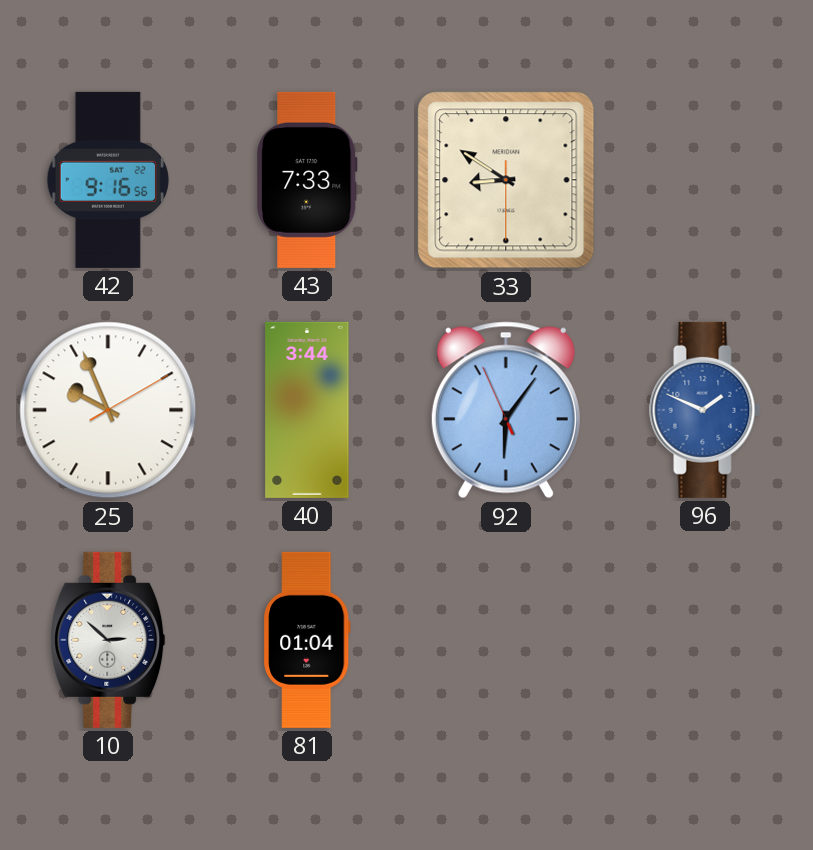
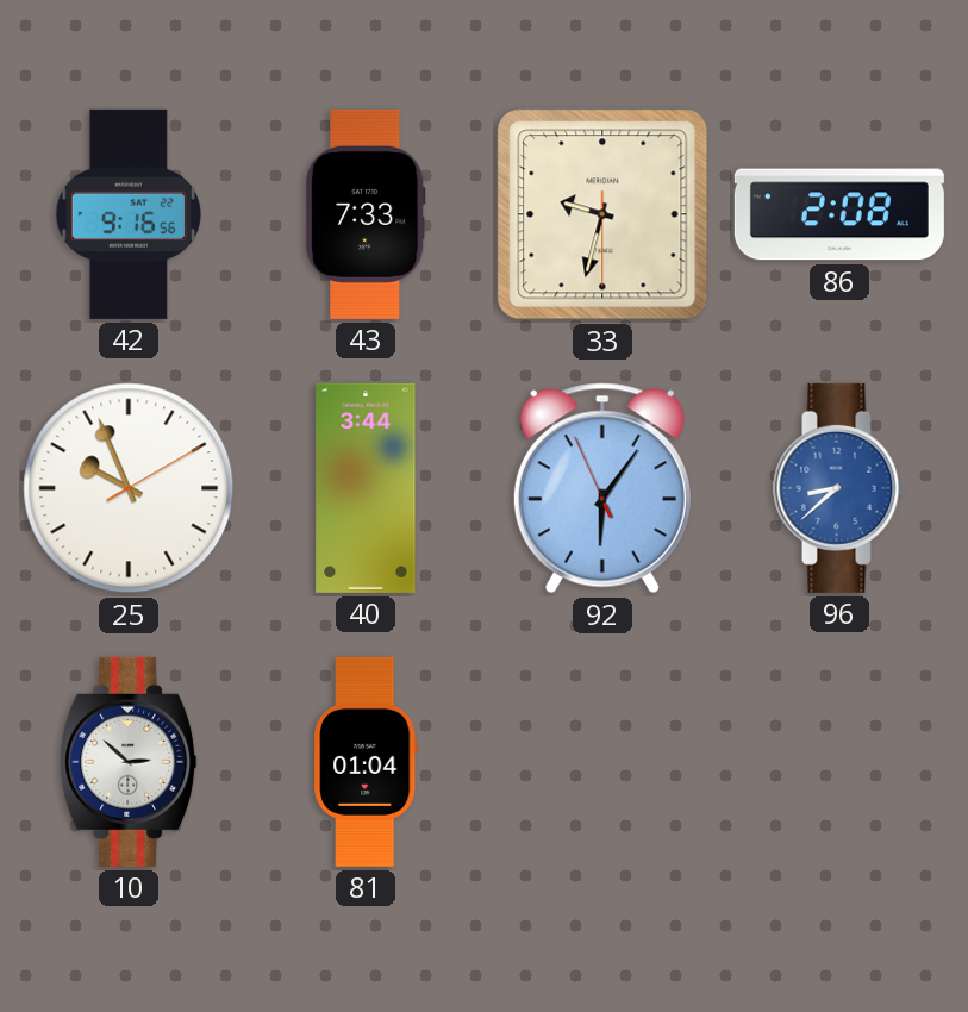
33: 8:50 -> 9:32
86: none -> 2:08
96: 1:49 -> 8:38
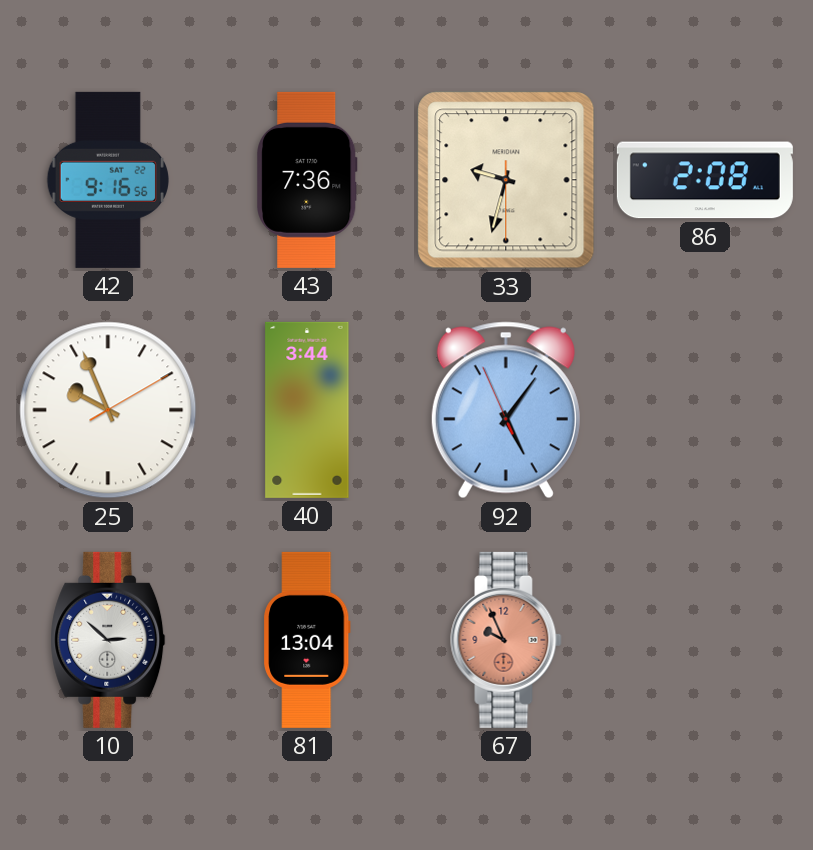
43: 7:33 -> 7:36
92: 6:05 -> 5:05
96: 8:38 -> none
81: 01:04 -> 13:04
67: none -> 9:56
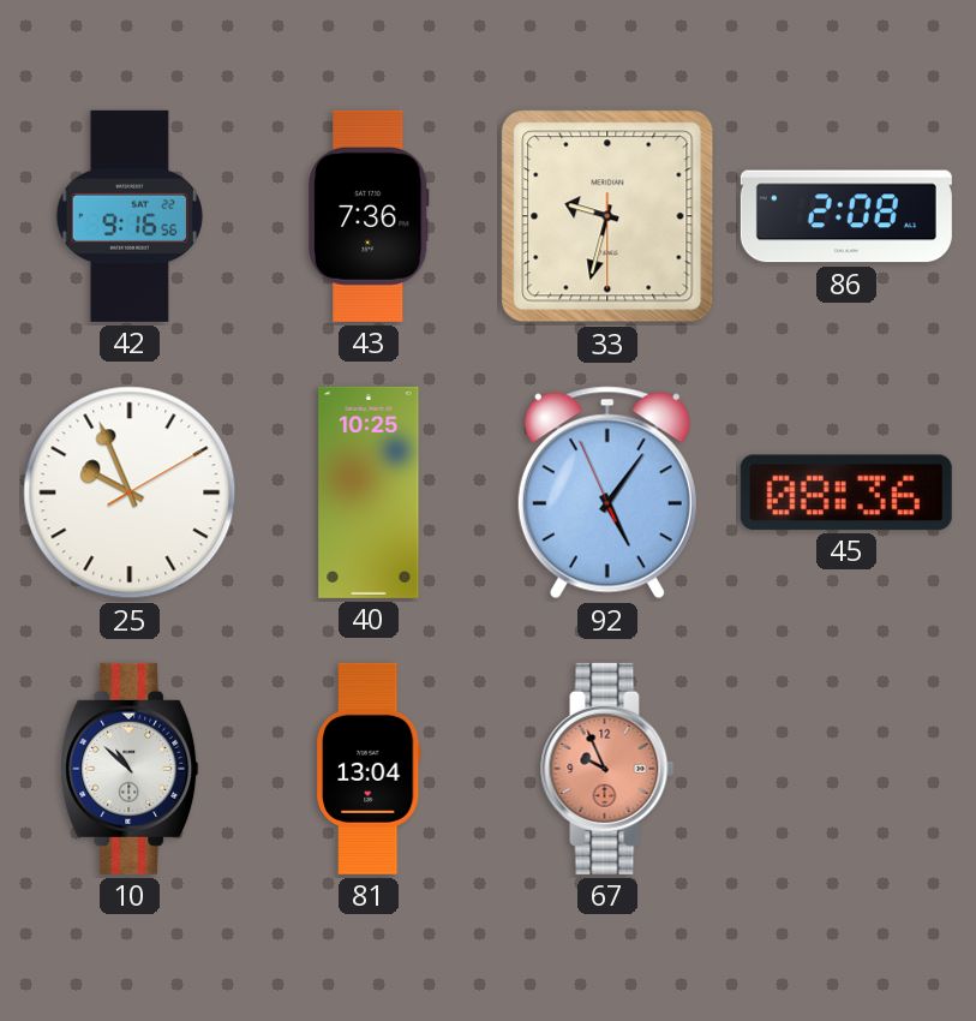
40: 3:44 -> 10:25
45: none -> 08:36
10: 2:52 -> 10:52
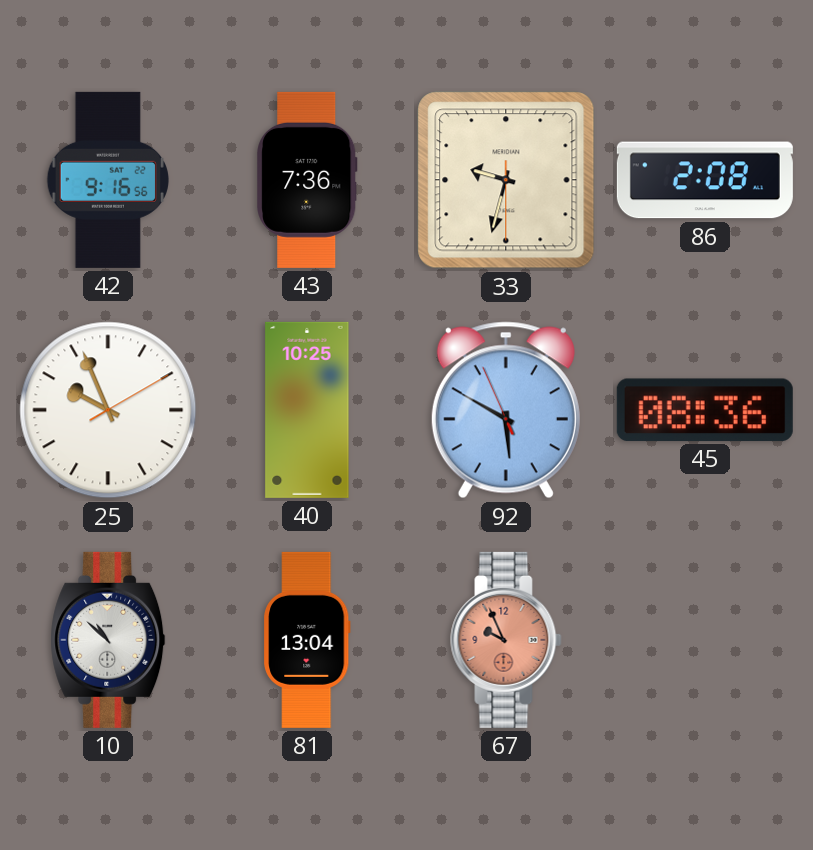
92: 5:05 -> 5:49
